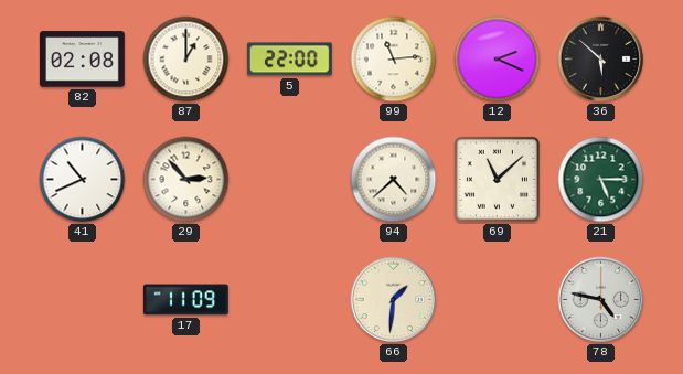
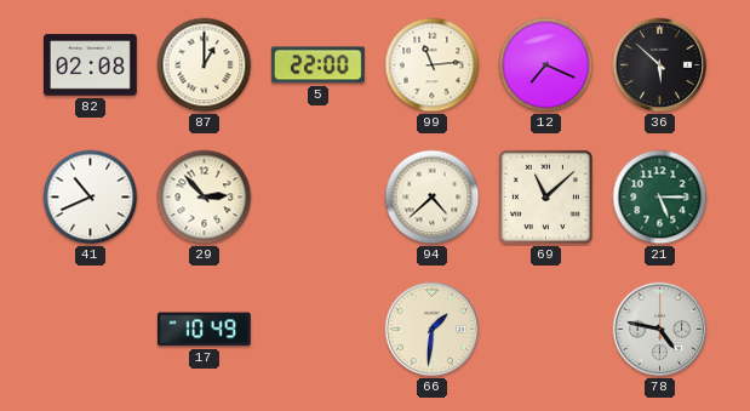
12: 2:19 -> 7:19
17: 11:09 -> 10:49
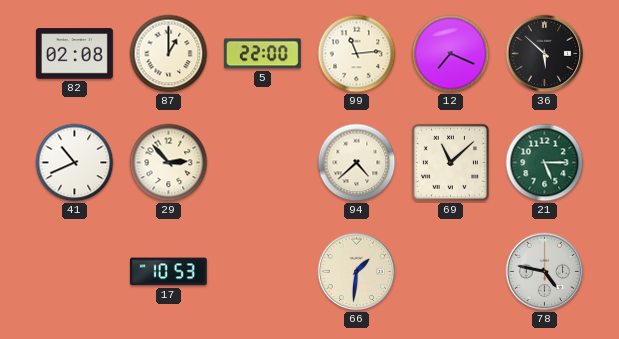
17: 10:49 -> 10:53
